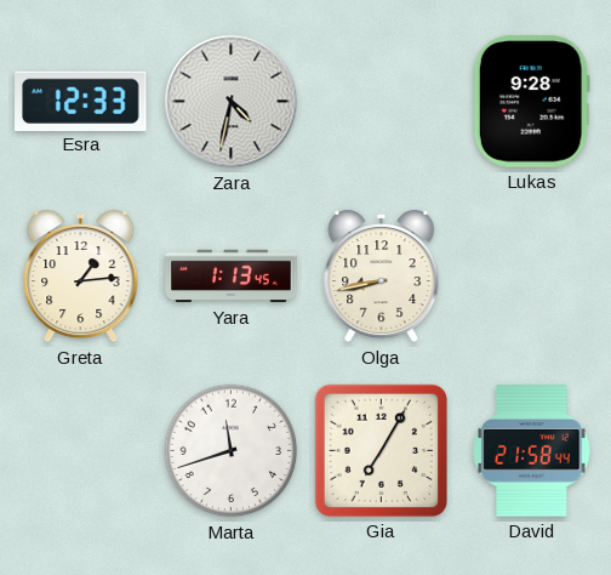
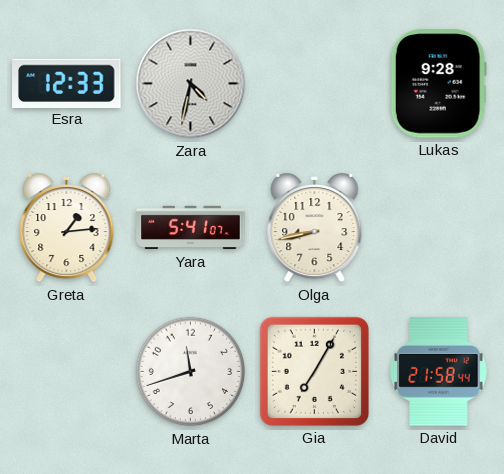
Yara: 1:13 -> 5:41
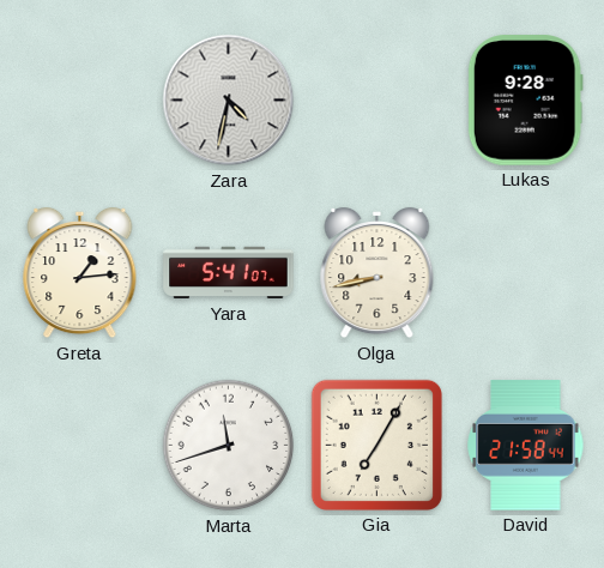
Esra: 12:33 -> none
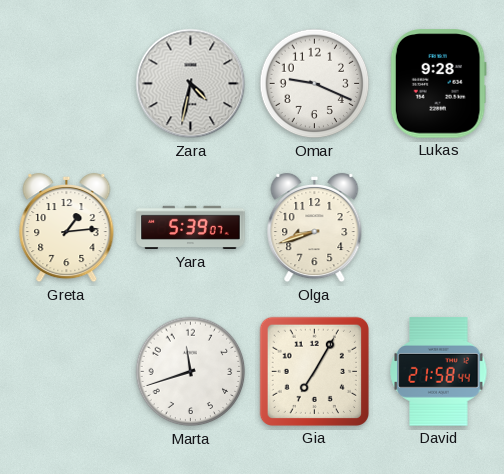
Omar: none -> 9:19
Yara: 5:41 -> 5:39
Olga: 8:43 -> 8:42
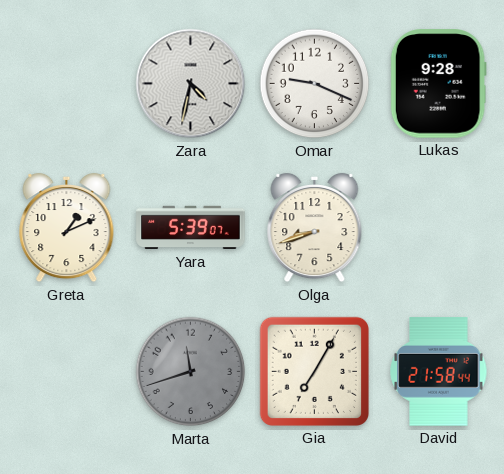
Greta: 1:14 -> 1:11
Marta dial: white -> grey
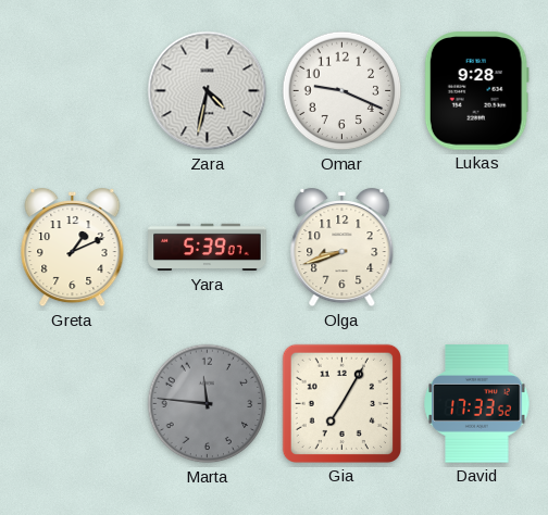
Marta: 11:42 -> 11:46
David: 21:58 -> 17:33
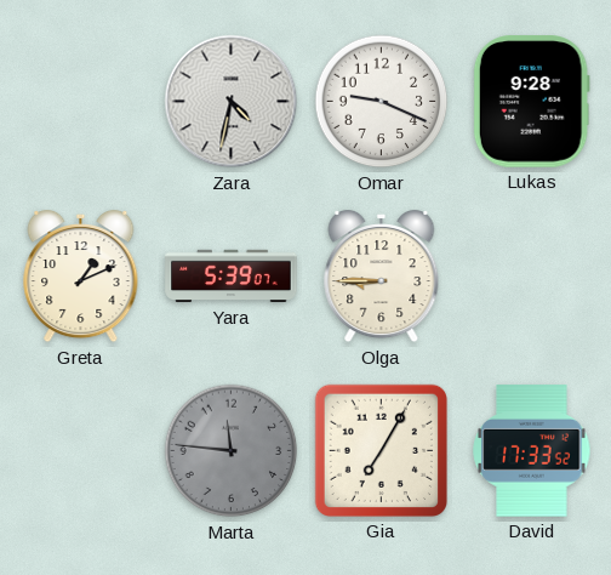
Olga: 8:42 -> 8:45
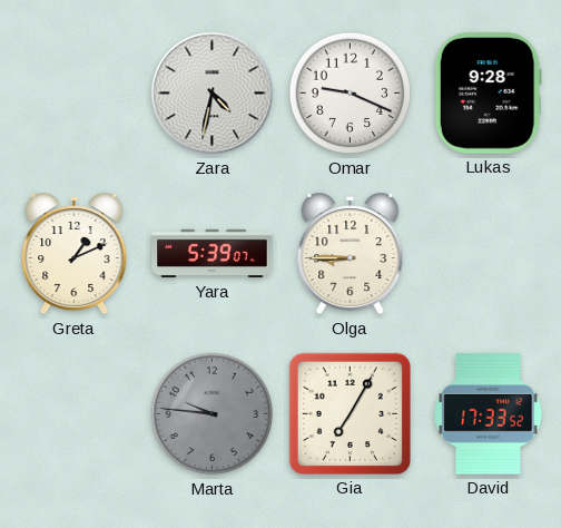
Marta: 11:46 -> 9:46
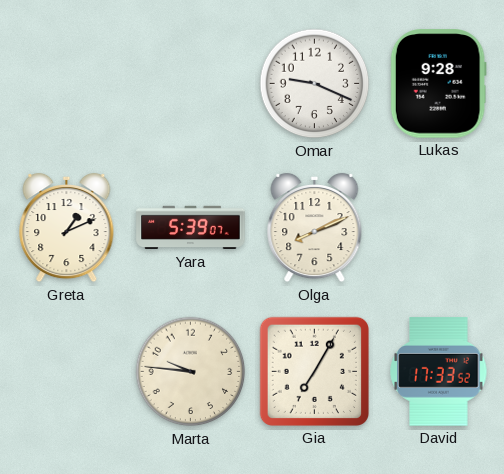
Zara: 4:32 -> none
Olga: 8:45 -> 8:11
Marta dial: grey -> cream
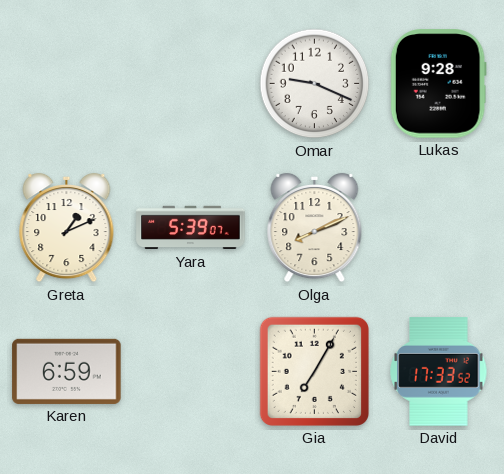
Karen: none -> 6:59
Marta: 9:46 -> none
